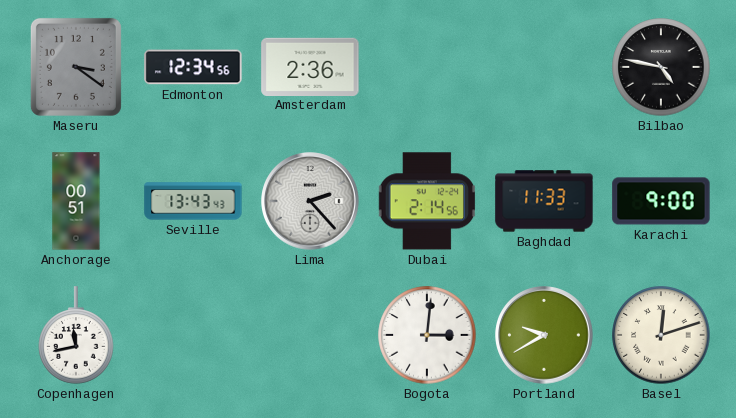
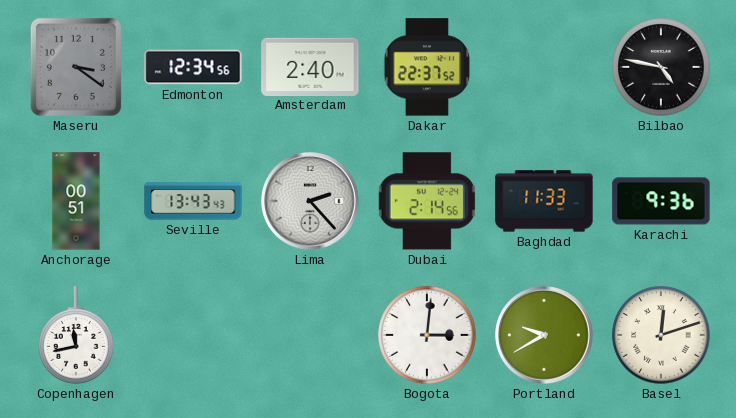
Amsterdam: 2:36 -> 2:40
Dakar: none -> 22:37
Karachi: 9:00 -> 9:36
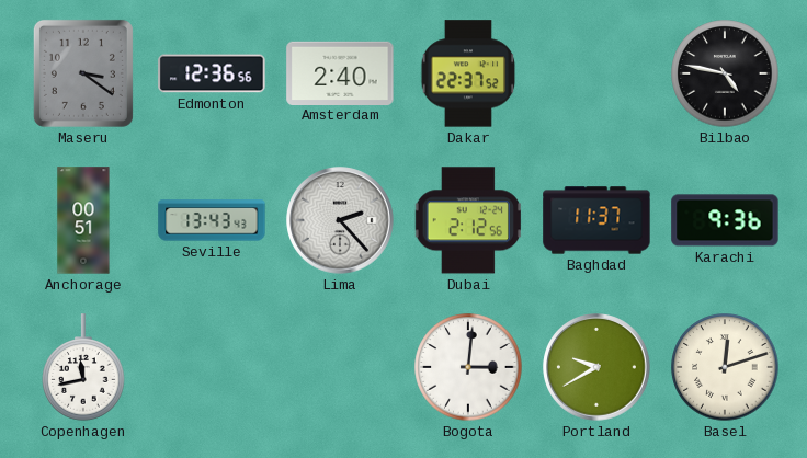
Edmonton: 12:34 -> 12:36
Dubai: 2:14 -> 2:12
Baghdad: 11:33 -> 11:37
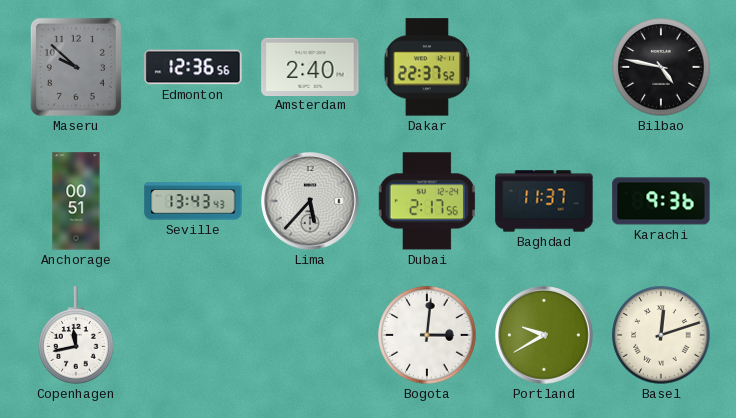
Maseru: 3:21 -> 9:52
Lima: 2:23 -> 5:37
Dubai: 2:12 -> 2:17
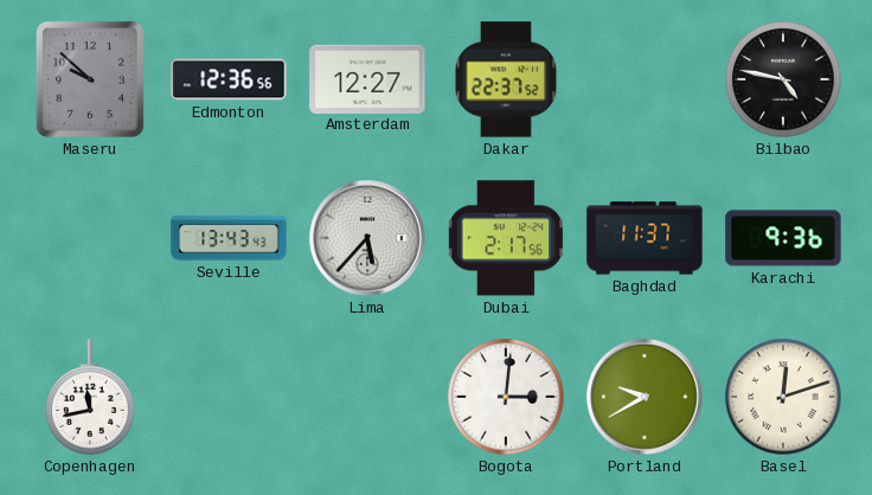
Amsterdam: 2:40 -> 12:27
Anchorage: 00:51 -> none
